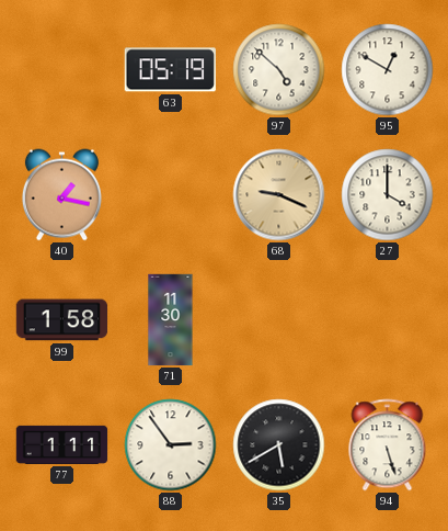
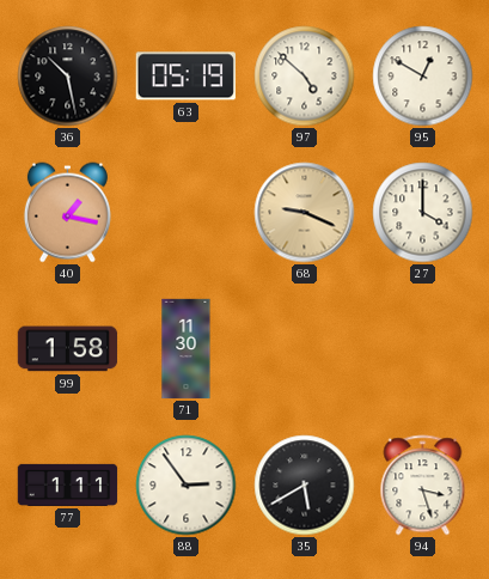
36: none -> 10:28
94: 5:27 -> 3:27
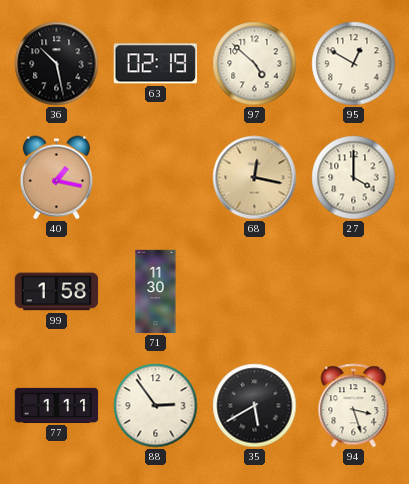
63: 05:19 -> 02:19
68: 9:19 -> 12:17
